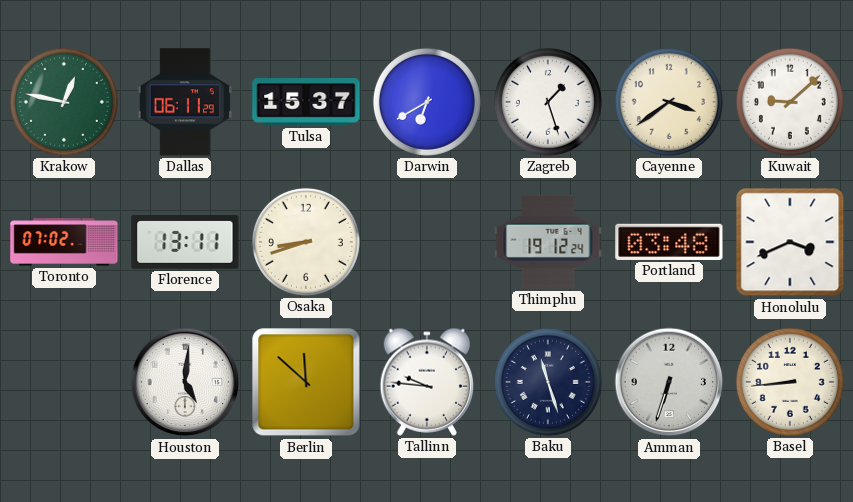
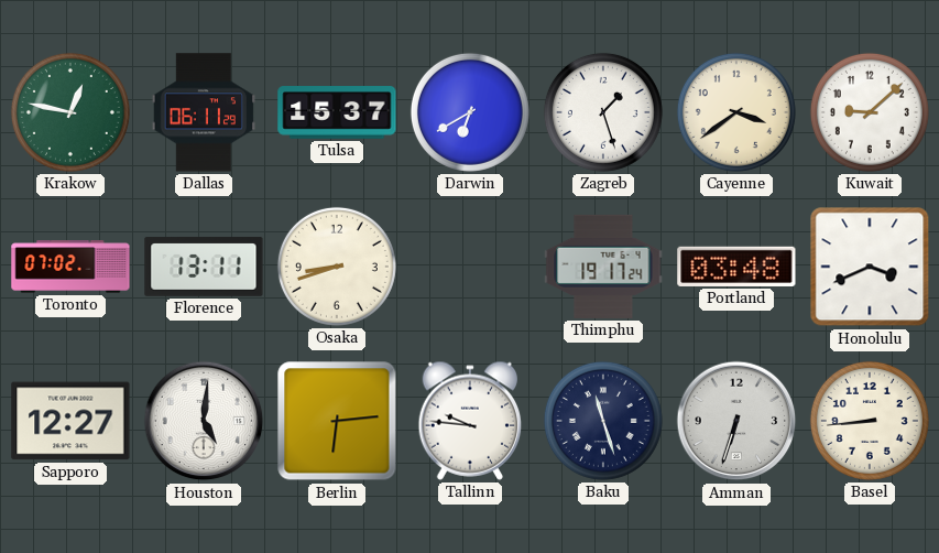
Thimphu: 19:12 -> 19:17
Sapporo: none -> 12:27
Berlin: 11:52 -> 6:14
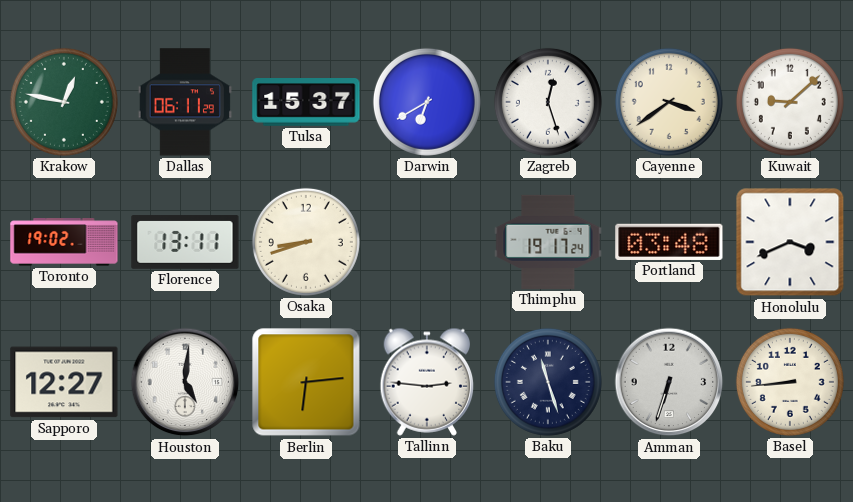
Zagreb: 1:27 -> 12:27
Toronto: 07:02 -> 19:02
Tallinn: 9:46 -> 2:46
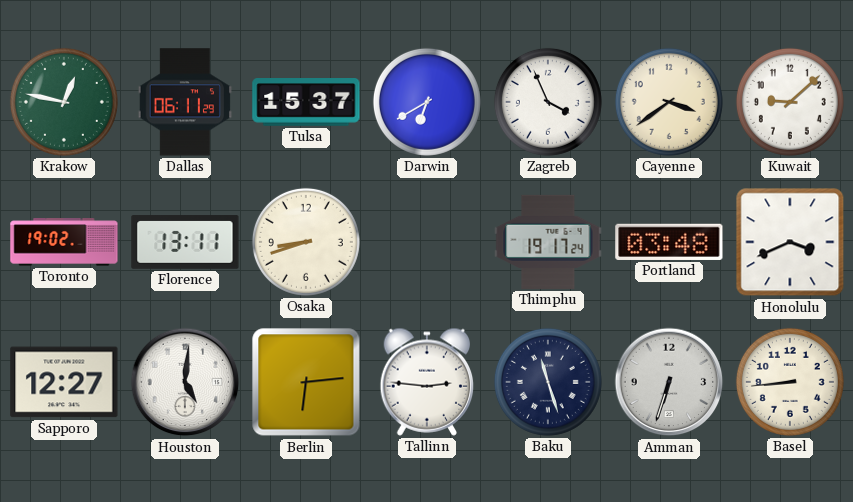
Zagreb: 12:27 -> 3:56
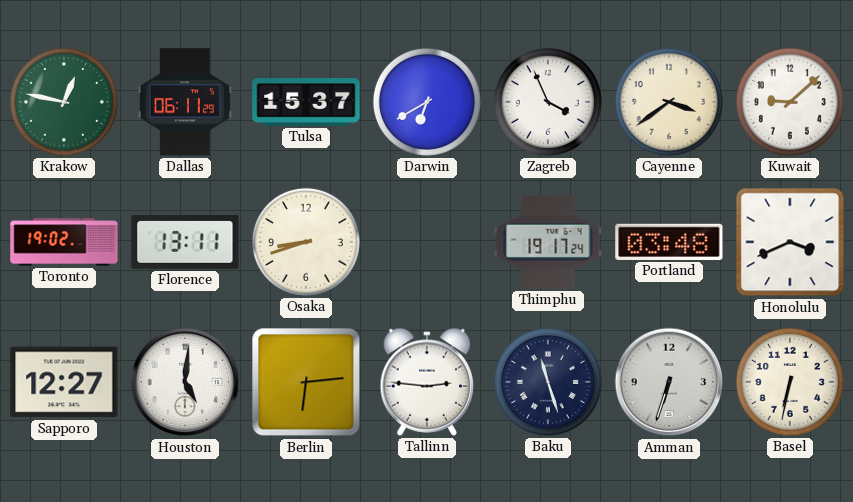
Basel: 8:44 -> 6:32
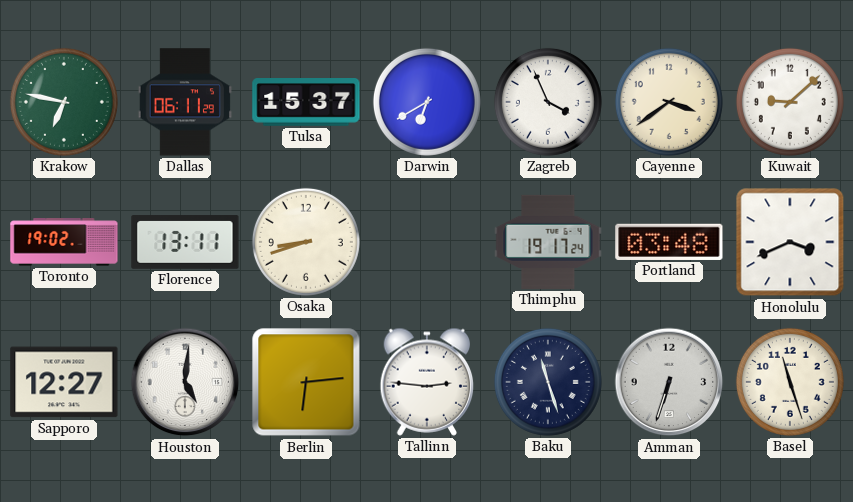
Krakow: 12:47 -> 6:47
Basel: 6:32 -> 11:27
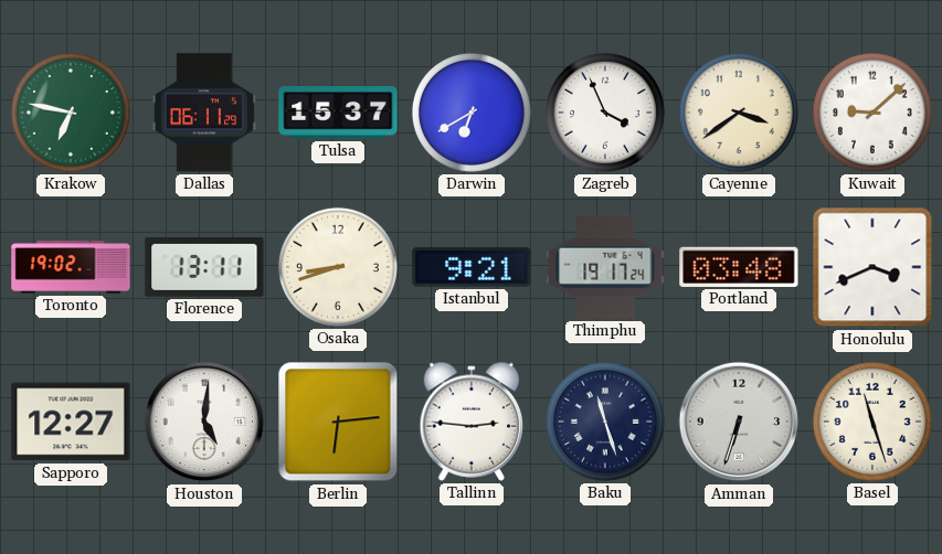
Istanbul: none -> 9:21
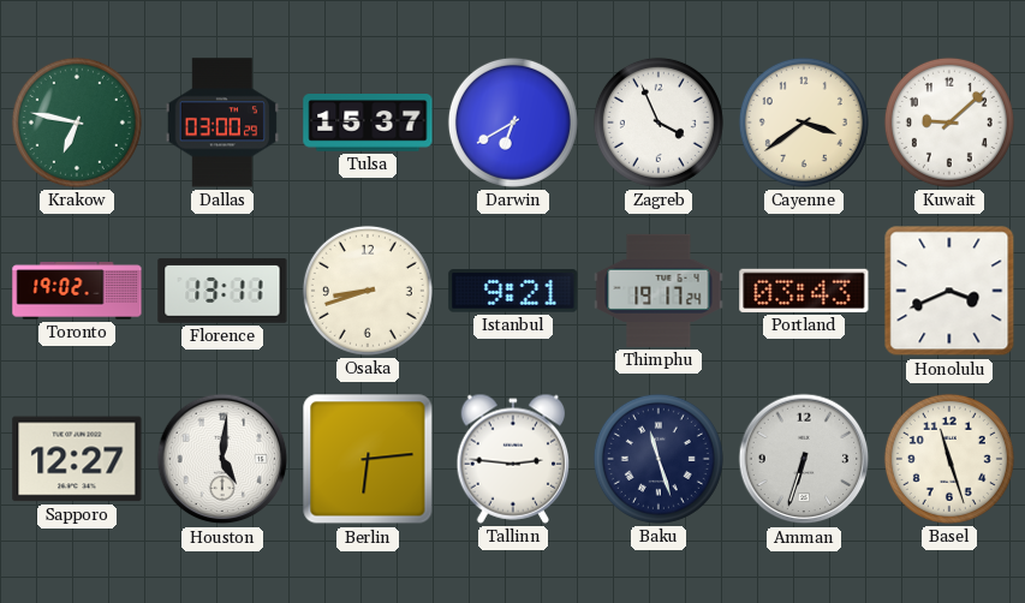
Dallas: 06:11 -> 03:00
Portland: 03:48 -> 03:43
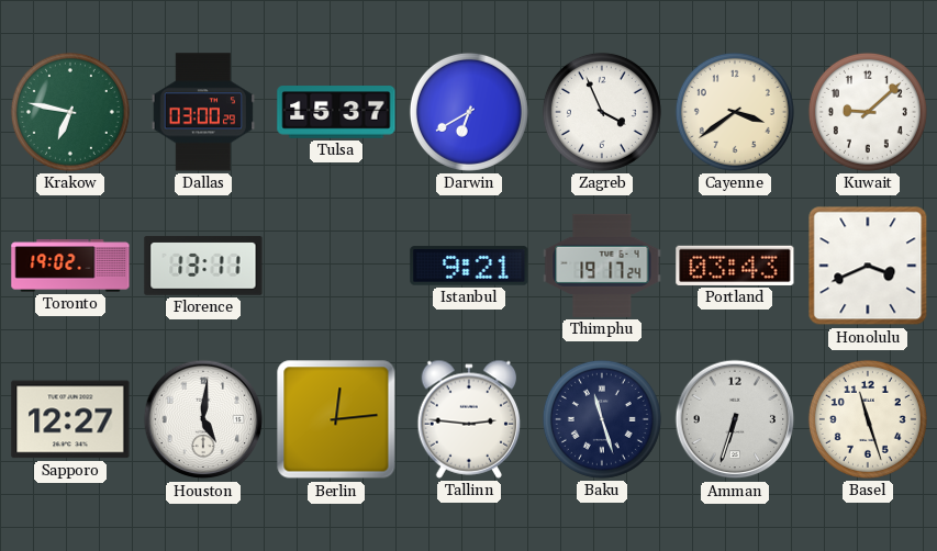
Osaka: 8:42 -> none
Berlin: 6:14 -> 12:14
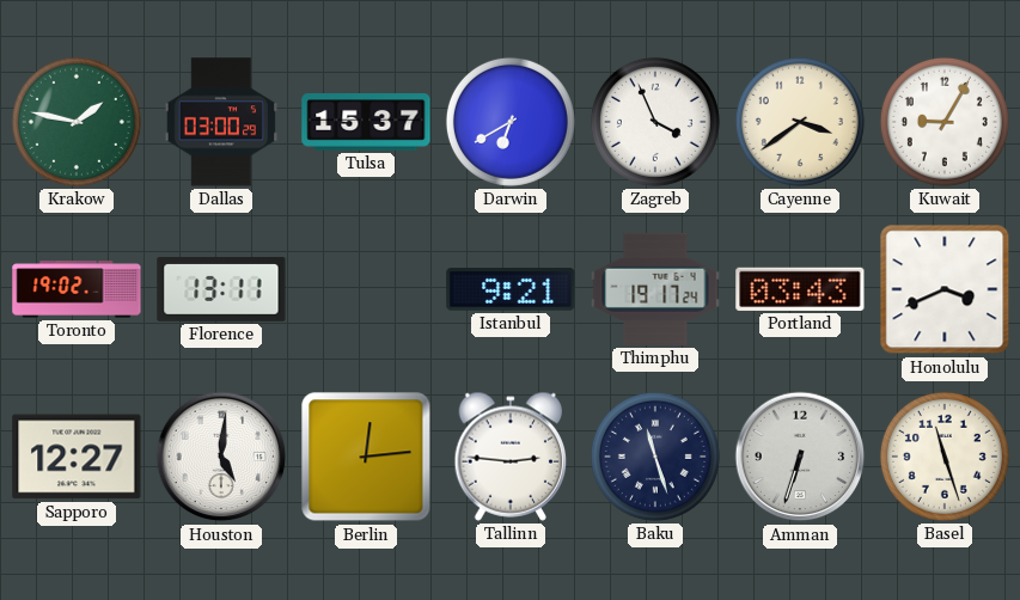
Krakow: 6:47 -> 1:47
Kuwait: 9:08 -> 9:05
